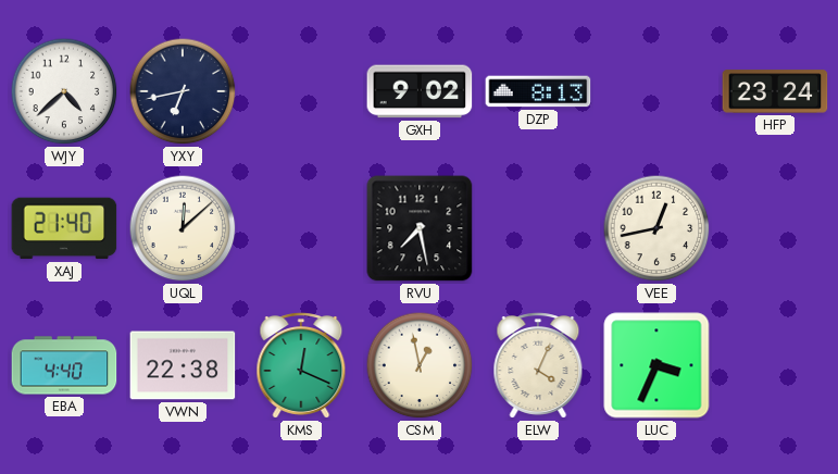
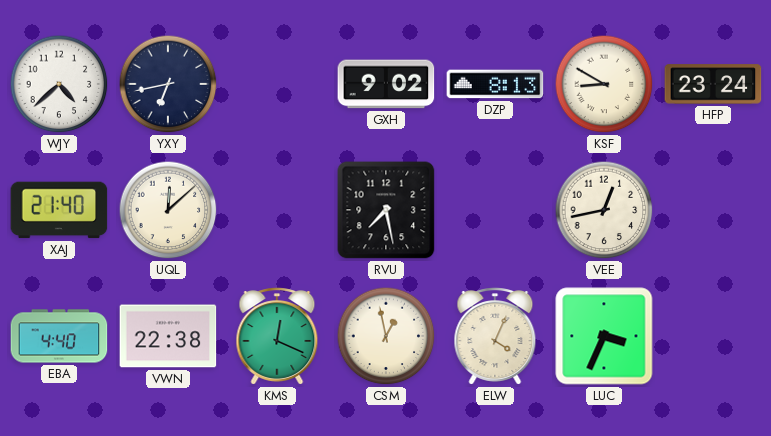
KSF: none -> 8:50
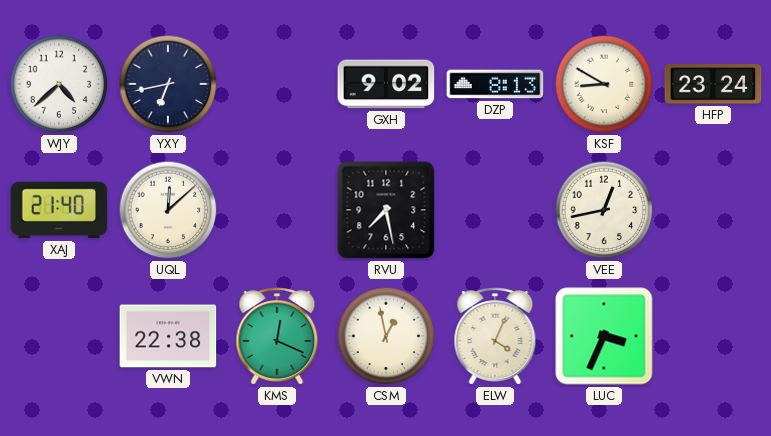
EBA: 4:40 -> none
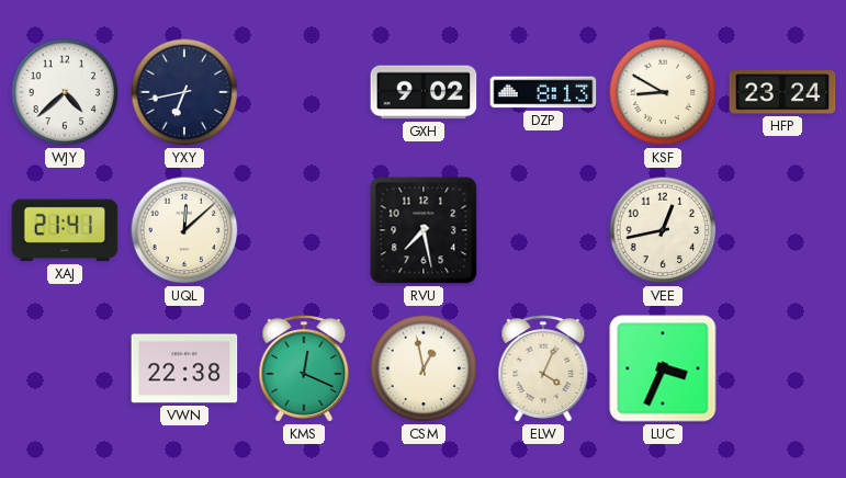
XAJ: 21:40 -> 21:41
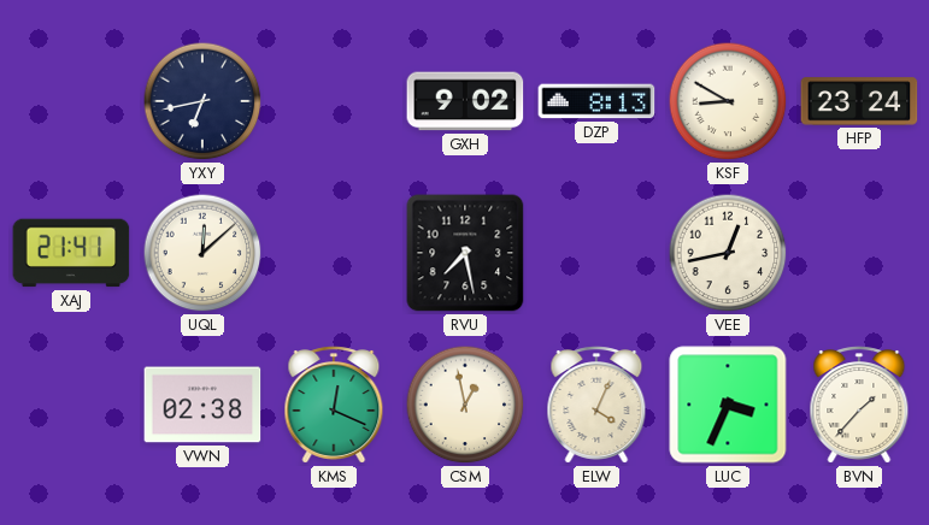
WJY: 4:38 -> none
VWN: 22:38 -> 02:38
BVN: none -> 1:37
